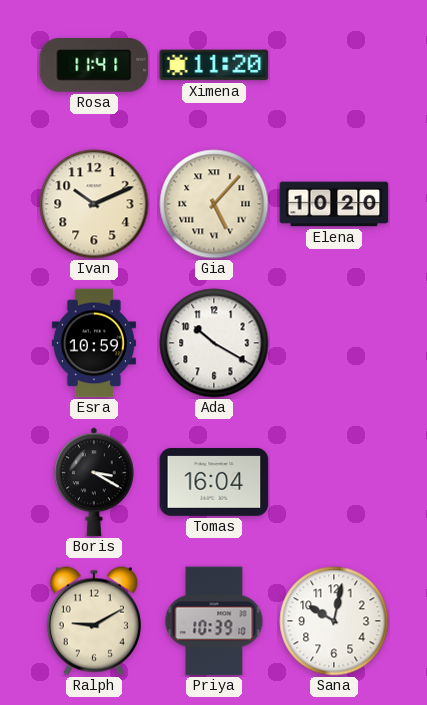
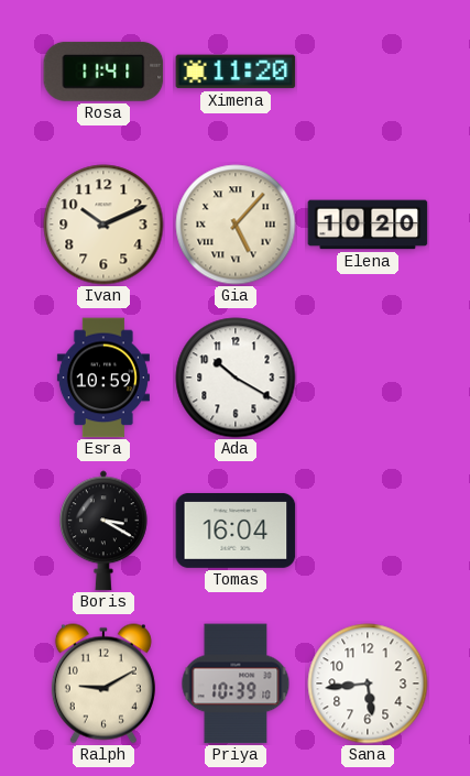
Sana: 10:02 -> 5:44
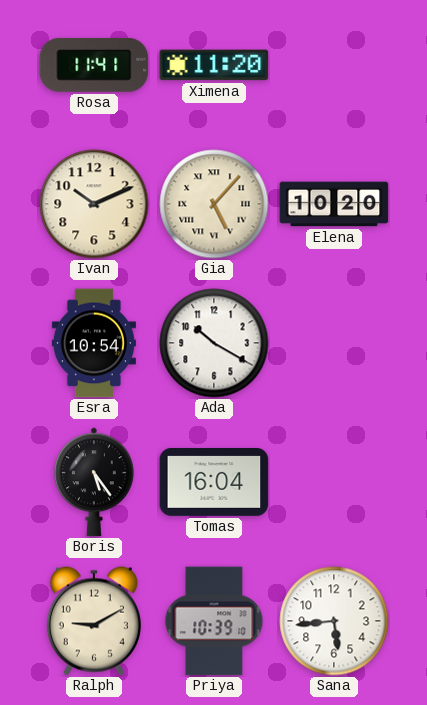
Esra: 10:59 -> 10:54
Boris: 3:20 -> 5:24
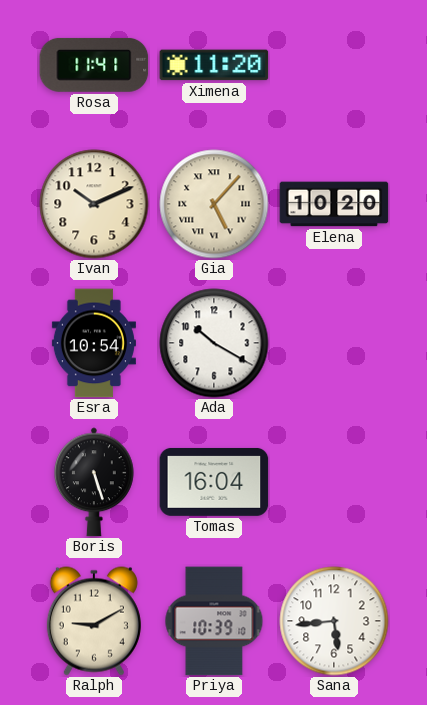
Boris: 5:24 -> 5:27
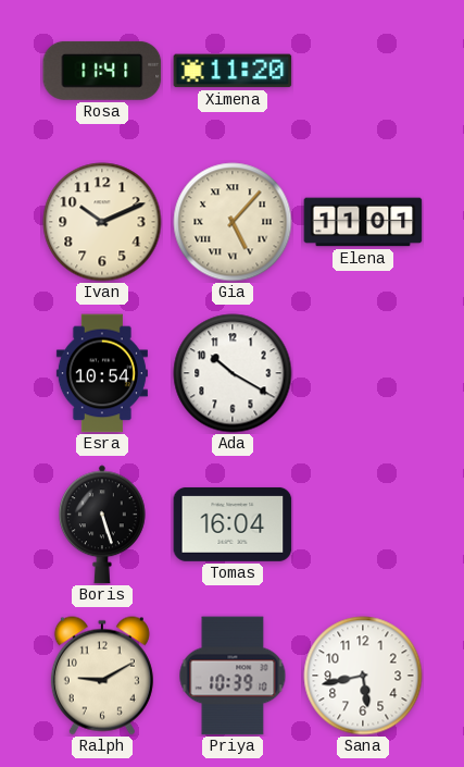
Elena: 10:20 -> 11:01
Sana: 5:44 -> 5:43
